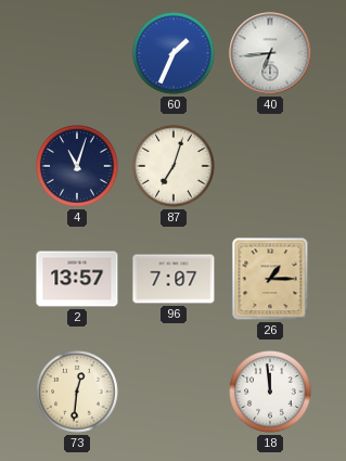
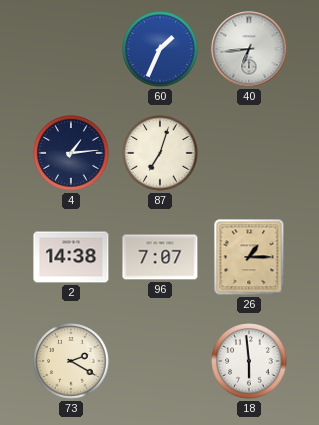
4: 11:03 -> 1:14
2: 13:57 -> 14:38
73: 12:31 -> 2:20
18: 11:59 -> 5:59
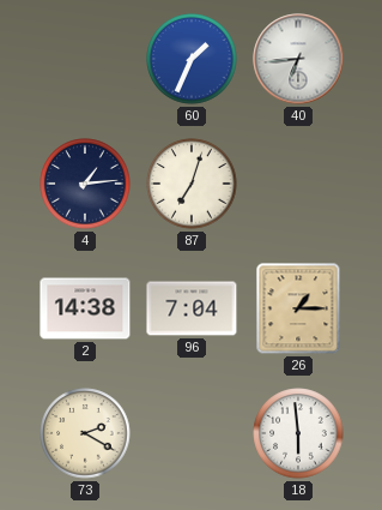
96: 7:07 -> 7:04
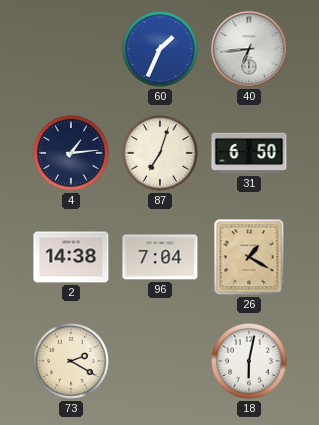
31: none -> 6:50
26: 1:15 -> 1:20
18: 5:59 -> 6:02
